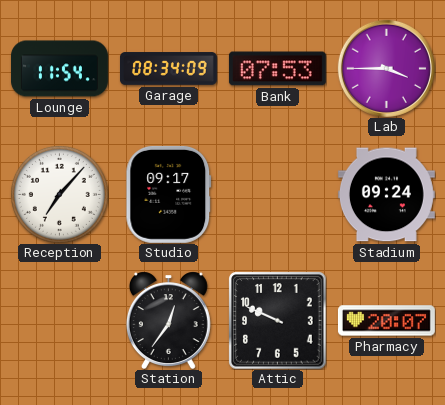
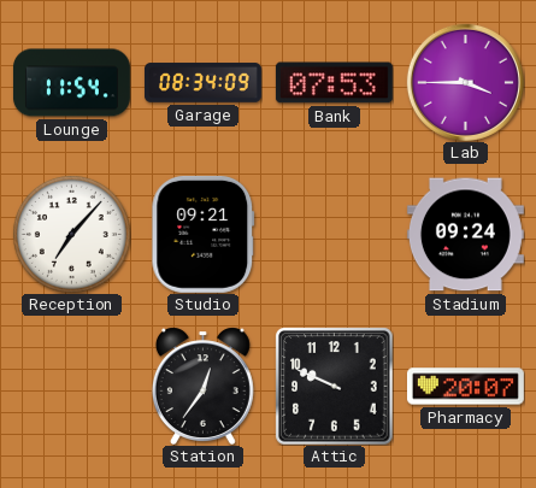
Studio: 09:17 -> 09:21
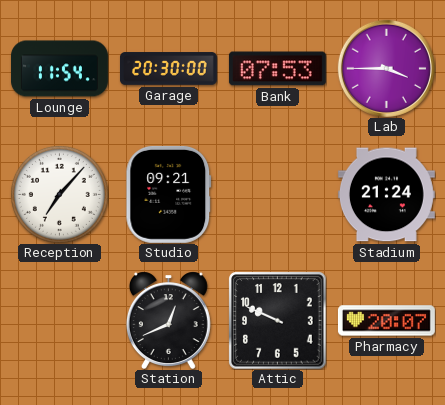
Garage: 08:34 -> 20:30
Stadium: 09:24 -> 21:24
Station: 12:36 -> 12:41
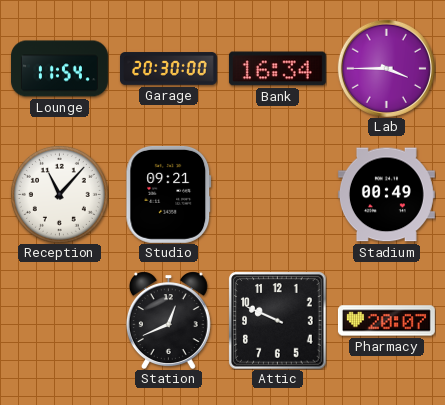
Bank: 07:53 -> 16:34
Reception: 7:07 -> 11:07
Stadium: 21:24 -> 00:49
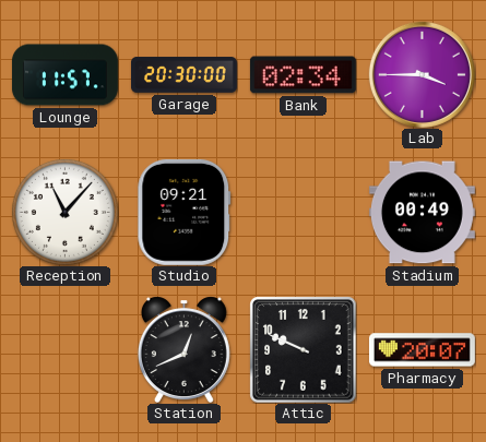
Lounge: 11:54 -> 11:57
Bank: 16:34 -> 02:34
